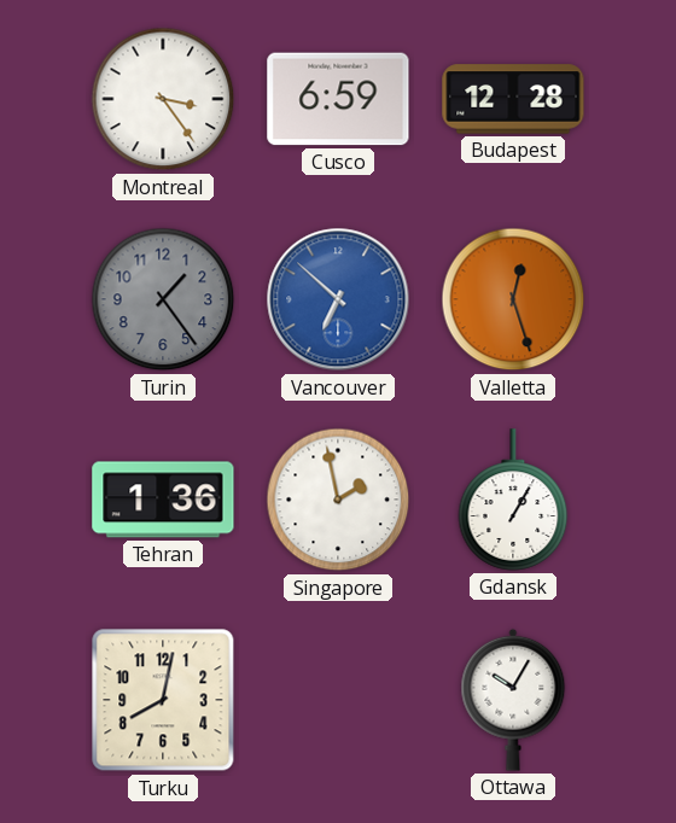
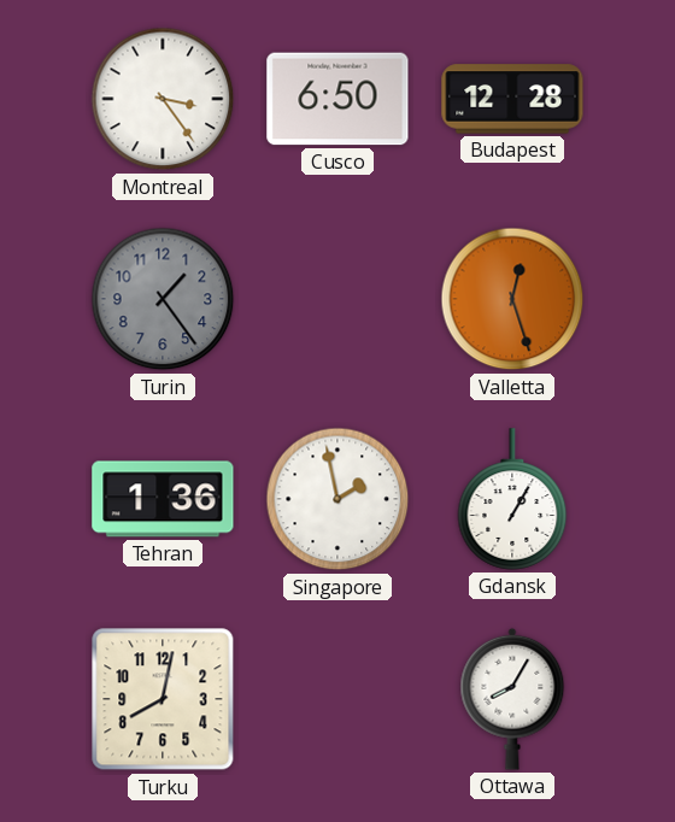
Cusco: 6:59 -> 6:50
Vancouver: 6:52 -> none
Ottawa: 10:05 -> 8:05
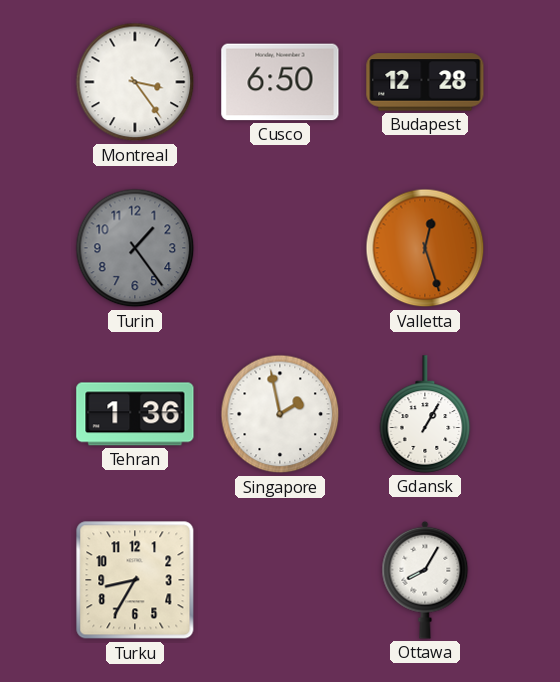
Turku: 8:02 -> 8:35
